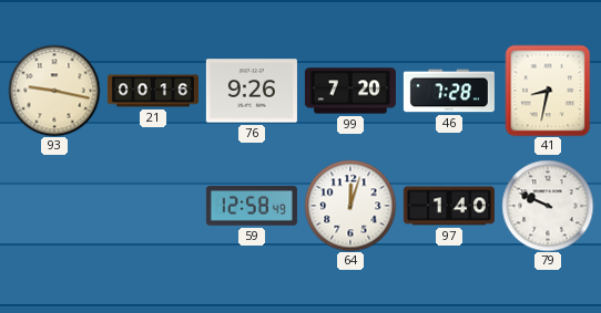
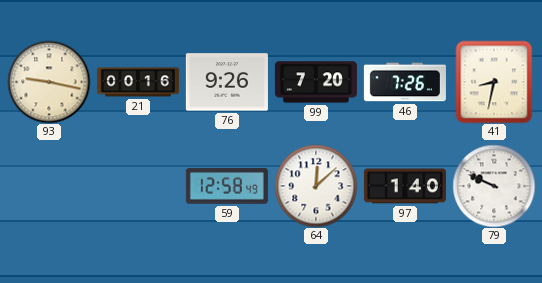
46: 7:28 -> 7:26
64: 12:03 -> 12:08
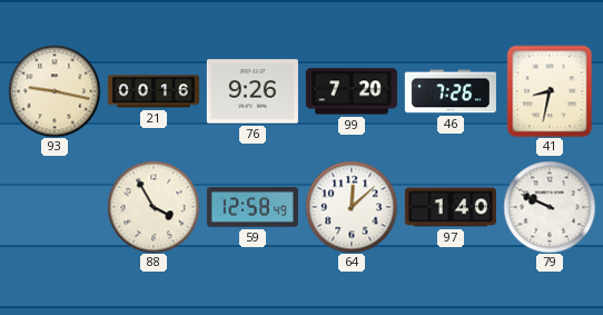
88: none -> 3:55
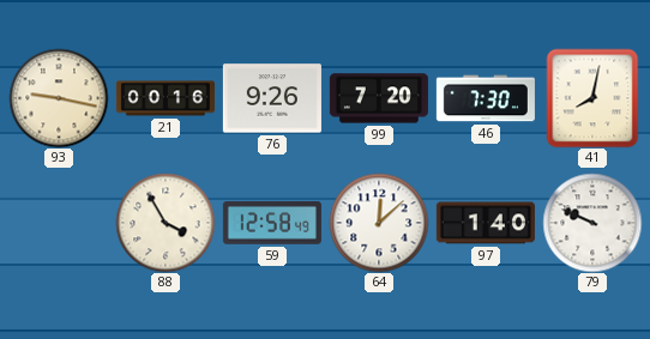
46: 7:26 -> 7:30
41: 8:32 -> 8:02
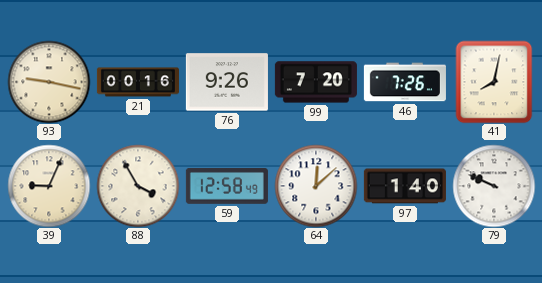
46: 7:30 -> 7:26
39: none -> 9:04
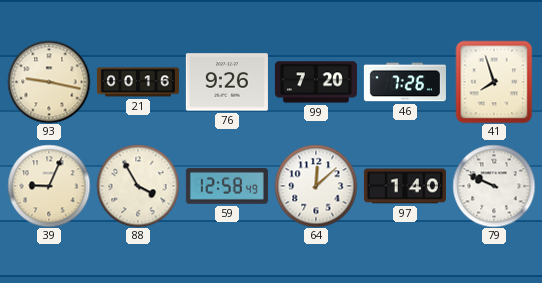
41: 8:02 -> 7:57
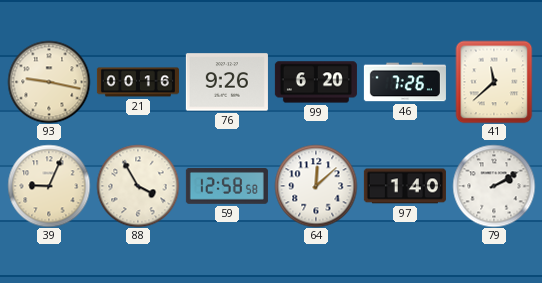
99: 7:20 -> 6:20
41: 7:57 -> 11:38
59: 12:58:49 -> 12:58:58
79: 9:49 -> 2:10
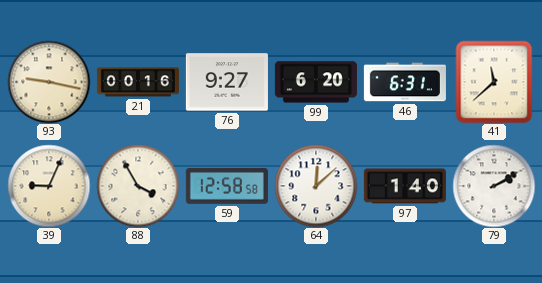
76: 9:26 -> 9:27
46: 7:26 -> 6:31
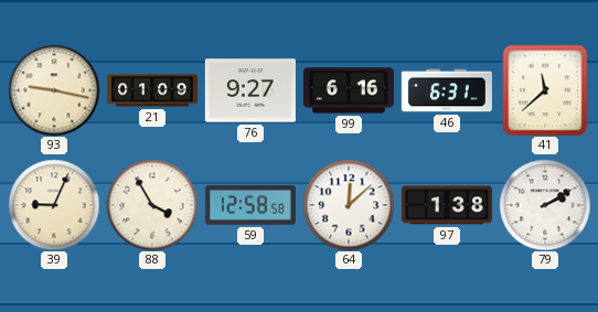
21: 00:16 -> 01:09
99: 6:20 -> 6:16
97: 1:40 -> 1:38
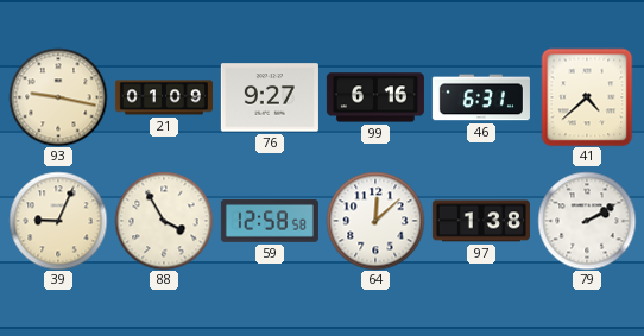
41: 11:38 -> 4:38
